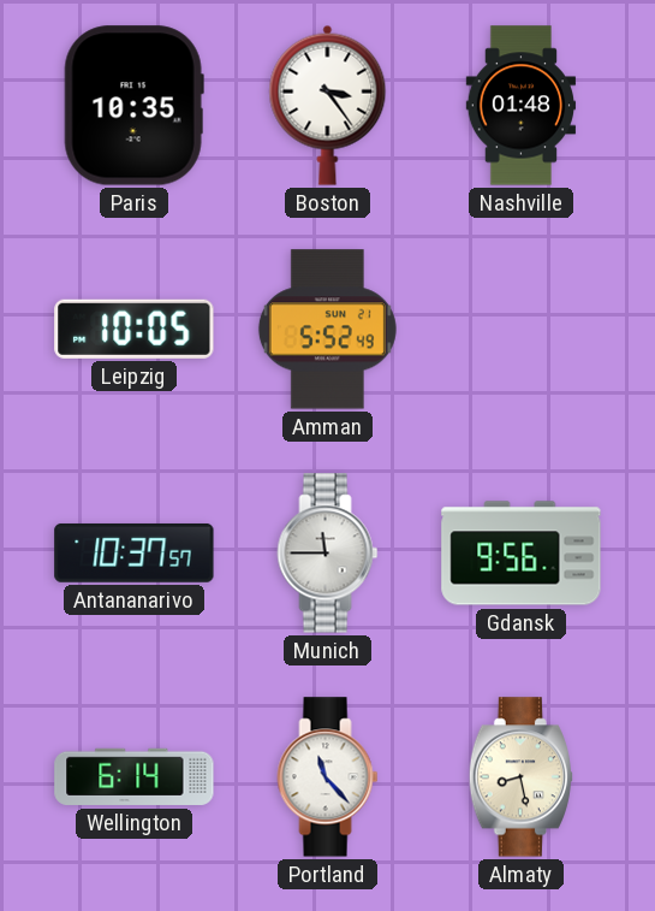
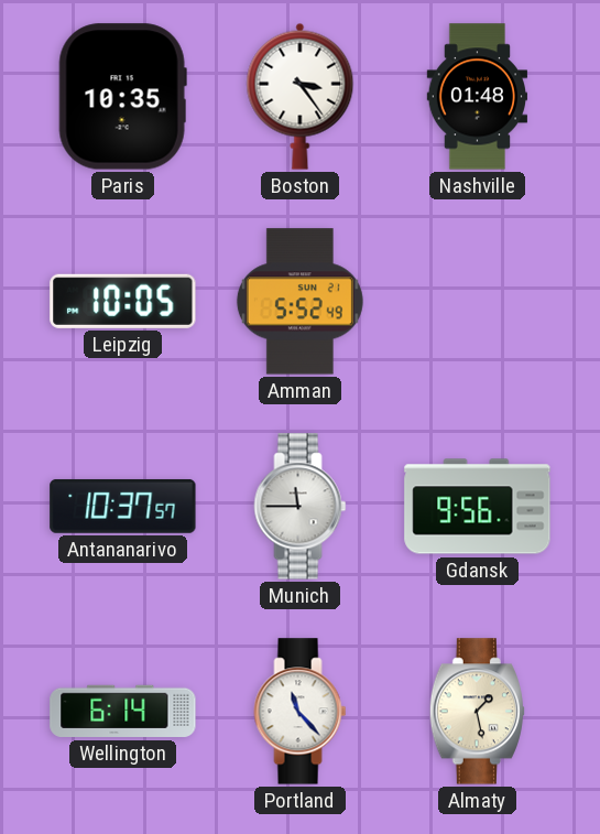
Almaty: 8:28 -> 1:28
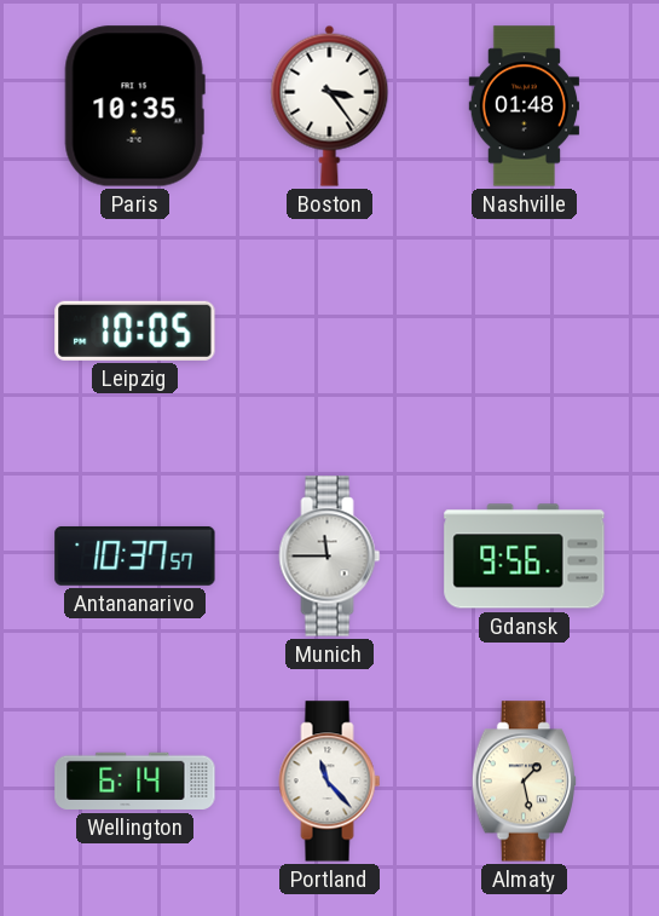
Amman: 5:52 -> none
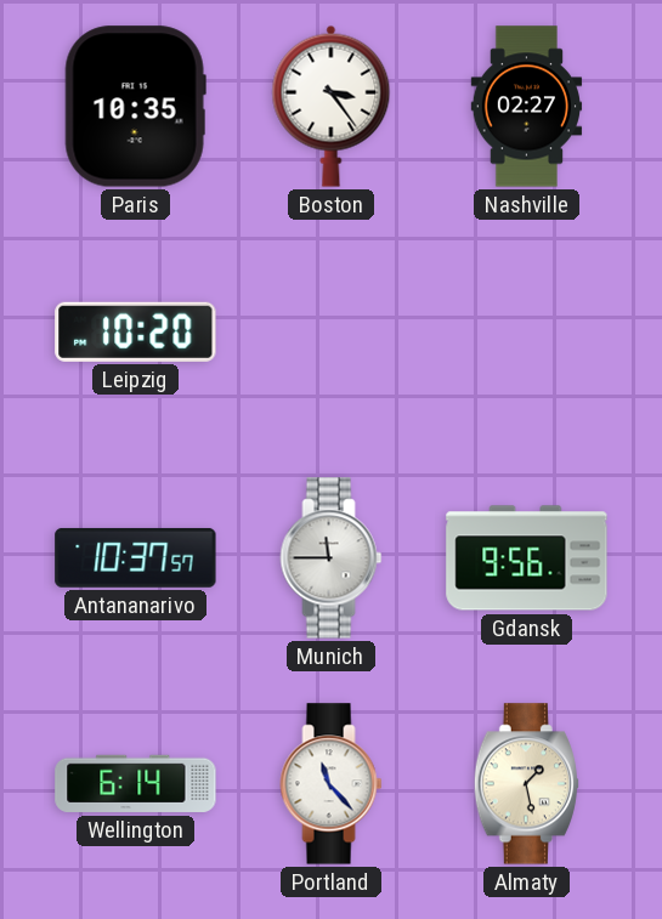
Nashville: 01:48 -> 02:27
Leipzig: 10:05 -> 10:20
